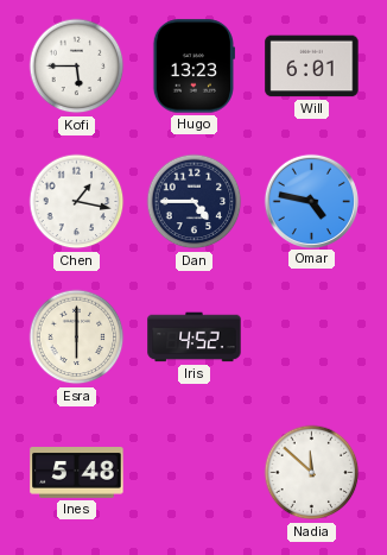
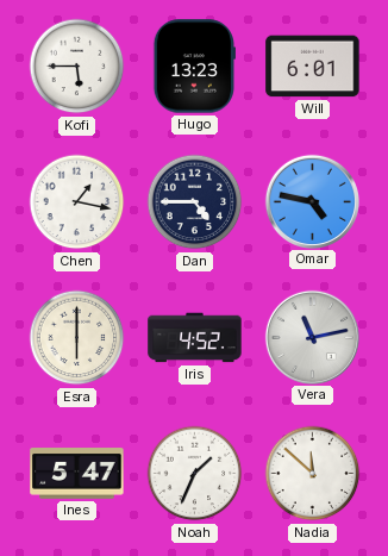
Vera: none -> 11:13
Ines: 5:48 -> 5:47
Noah: none -> 1:34
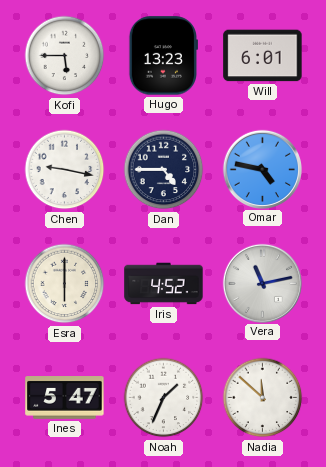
Chen: 1:17 -> 9:17
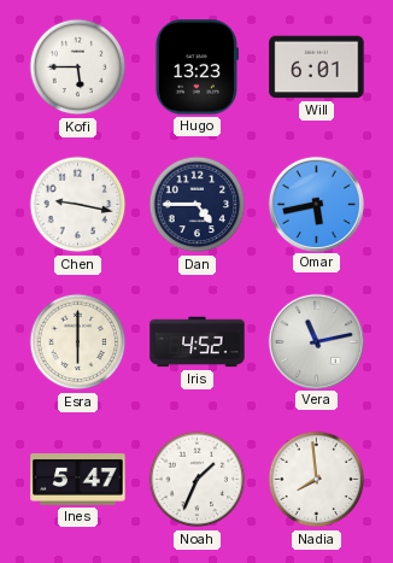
Omar: 4:47 -> 5:43
Nadia: 11:52 -> 7:59
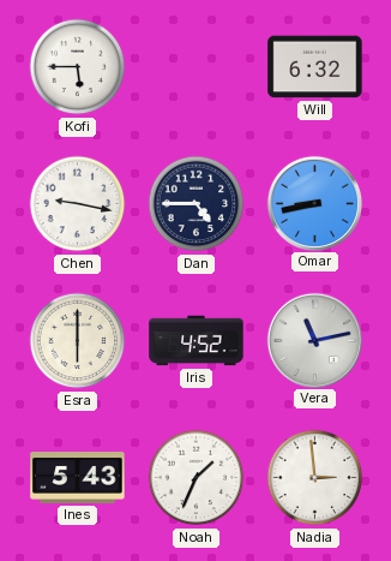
Hugo: 13:23 -> none
Will: 6:01 -> 6:32
Omar: 5:43 -> 8:43
Ines: 5:47 -> 5:43
Nadia: 7:59 -> 2:59
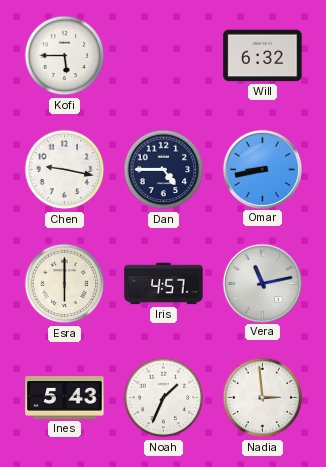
Iris: 4:52 -> 4:57
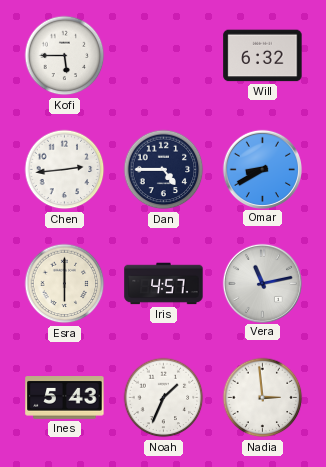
Chen: 9:17 -> 2:44
Omar: 8:43 -> 8:40
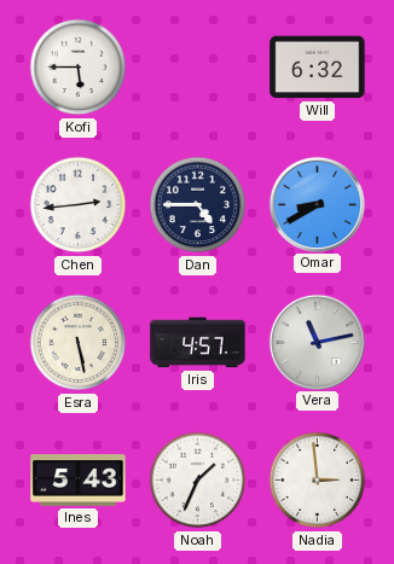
Esra: 6:00 -> 5:28
